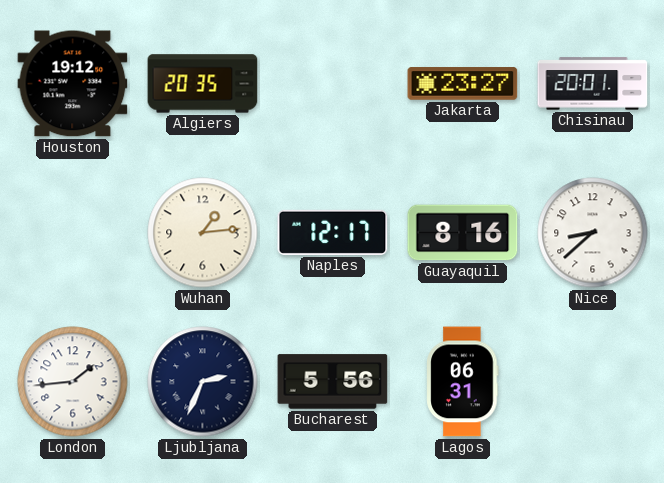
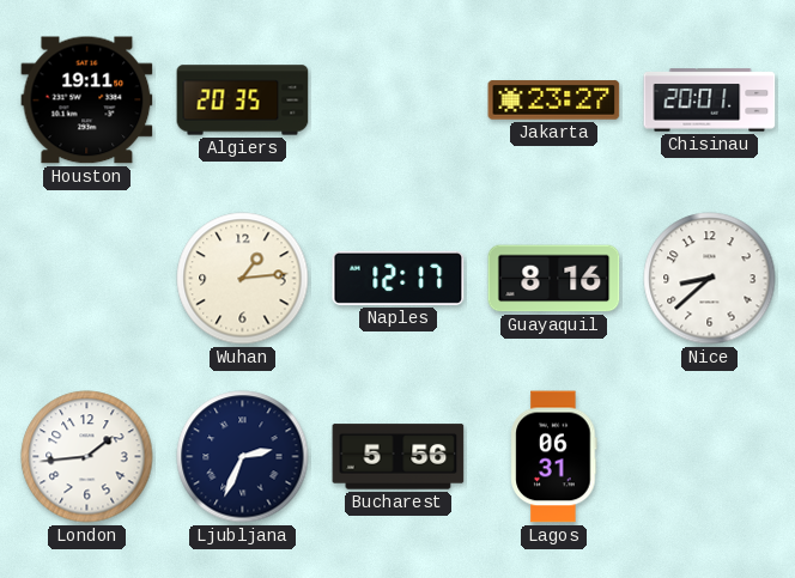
Houston: 19:12 -> 19:11
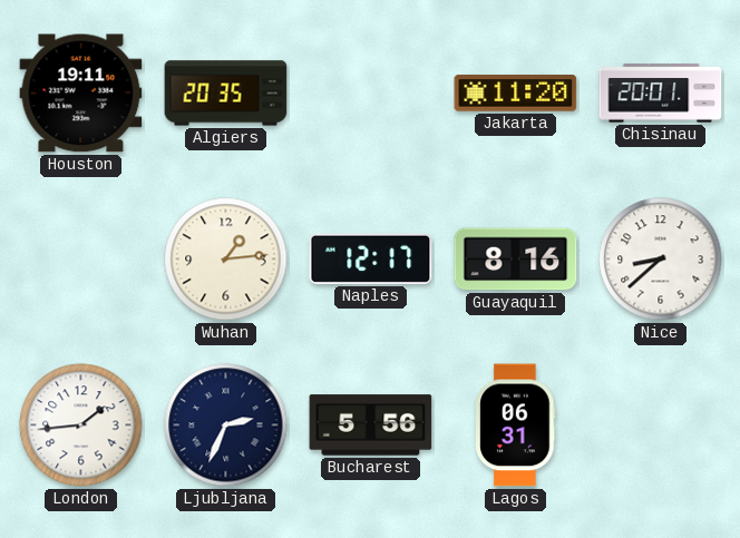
Jakarta: 23:27 -> 11:20
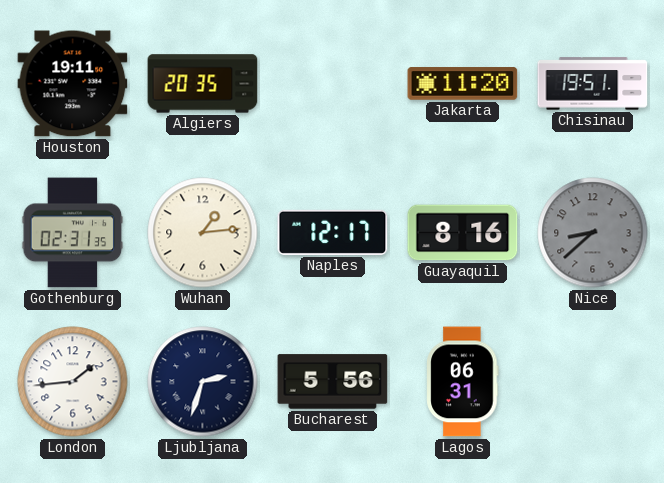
Chisinau: 20:01 -> 19:51
Gothenburg: none -> 02:31
Nice dial: white -> grey
Ljubljana: 2:34 -> 2:33
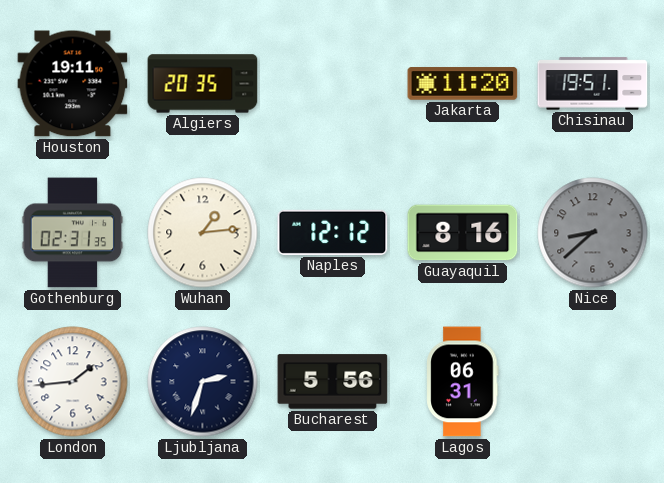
Naples: 12:17 -> 12:12
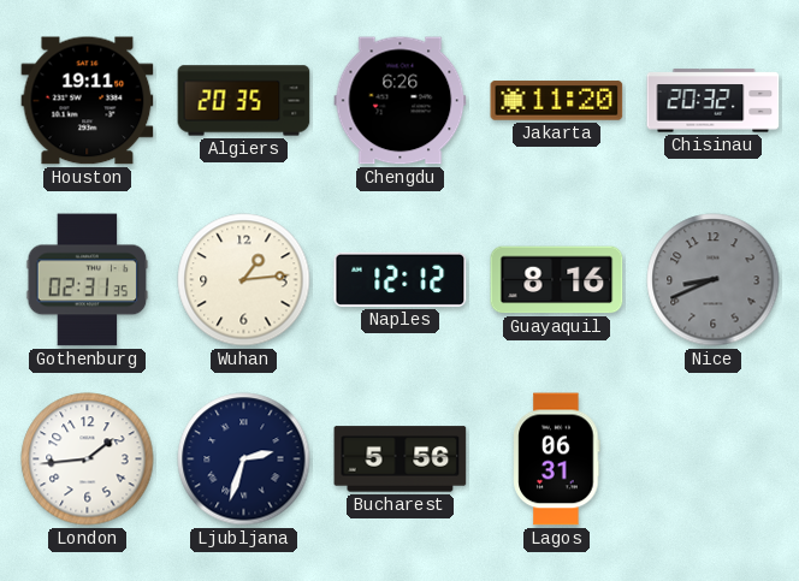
Chengdu: none -> 6:26
Chisinau: 19:51 -> 20:32
Nice: 8:38 -> 8:41
